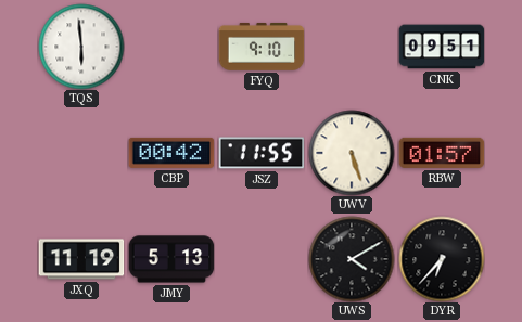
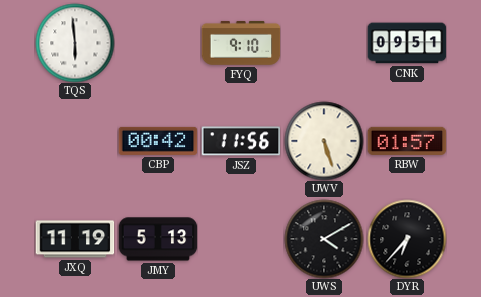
JSZ: 11:55 -> 11:56
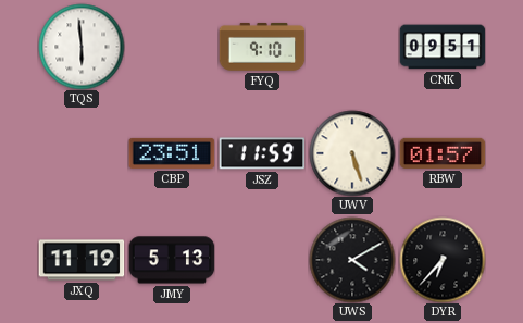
CBP: 00:42 -> 23:51
JSZ: 11:56 -> 11:59
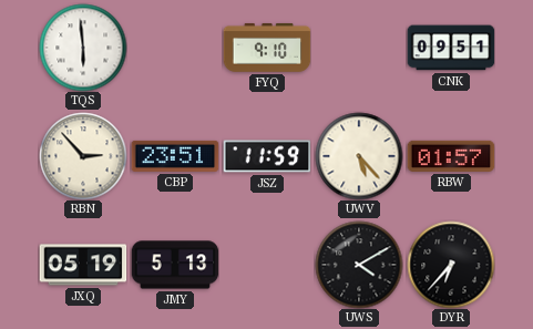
RBN: none -> 2:53
UWV: 5:27 -> 5:23
JXQ: 11:19 -> 05:19
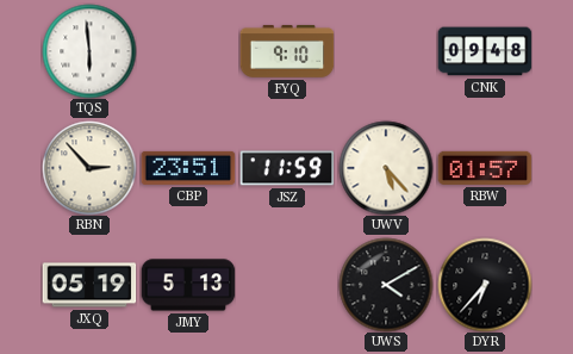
CNK: 09:51 -> 09:48
